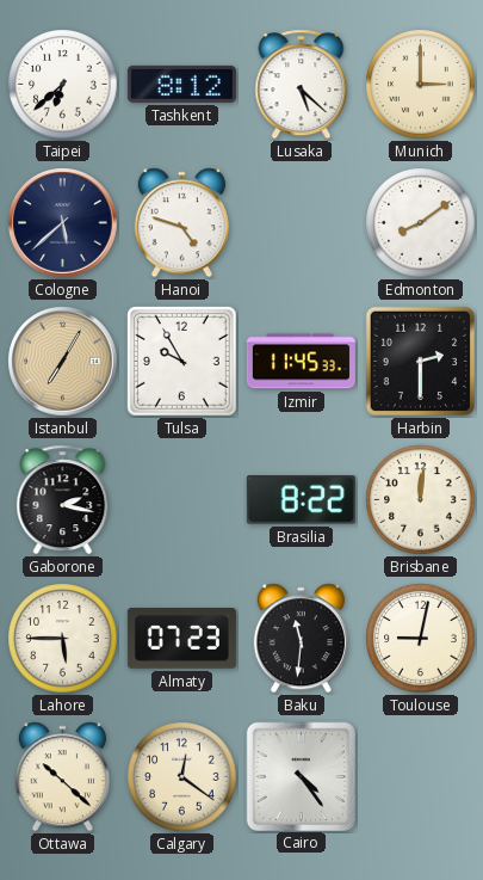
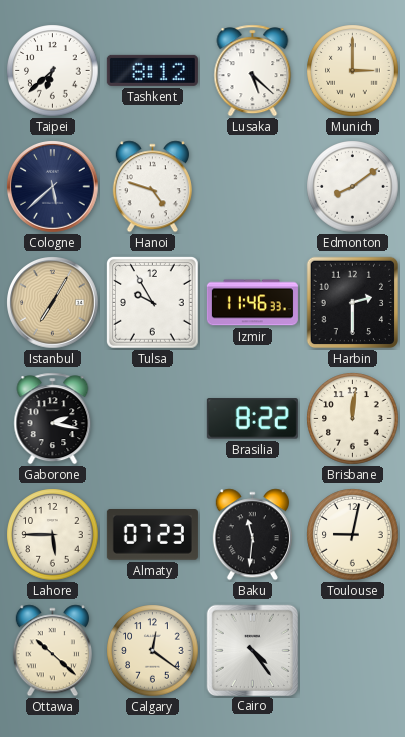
Izmir: 11:45 -> 11:46
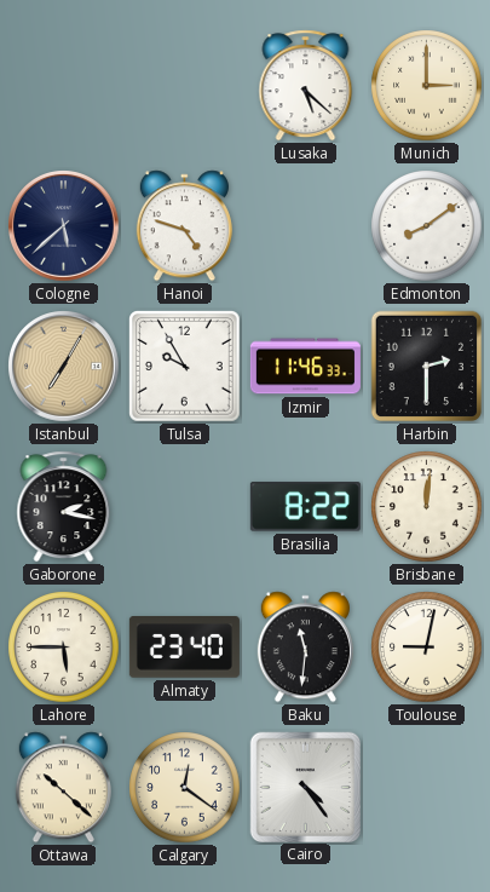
Taipei: 6:38 -> none
Tashkent: 8:12 -> none
Almaty: 07:23 -> 23:40
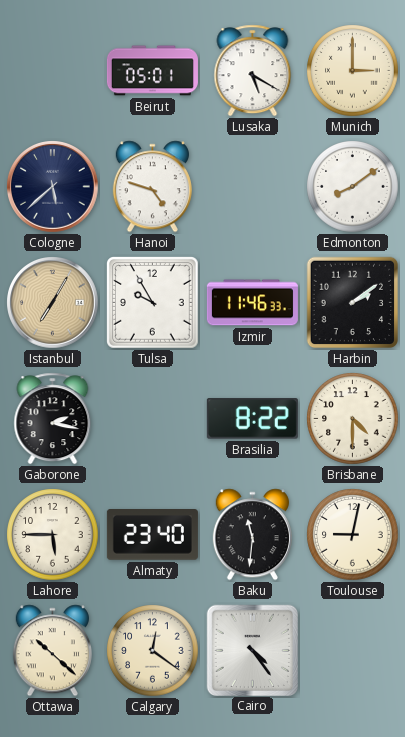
Beirut: none -> 05:01
Lusaka: 5:22 -> 5:20
Harbin: 2:30 -> 2:09
Brisbane: 12:01 -> 4:30
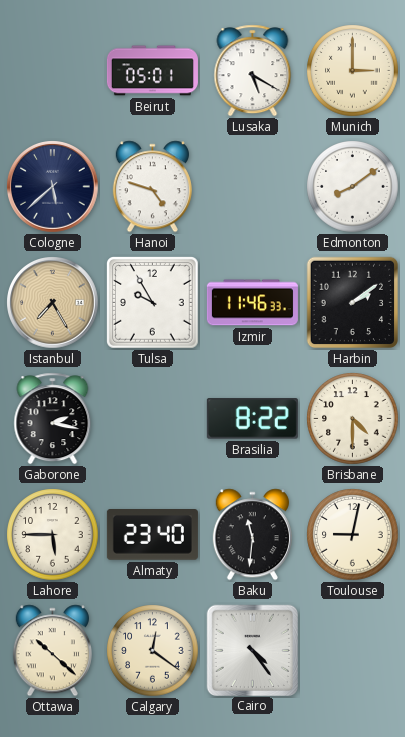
Istanbul: 7:05 -> 7:25
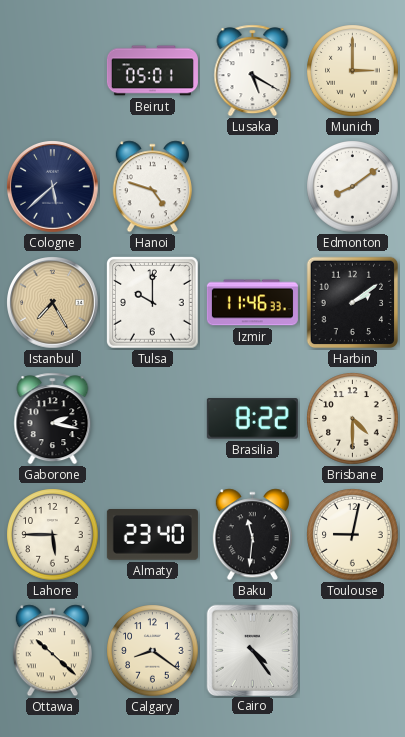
Tulsa: 9:55 -> 10:00
Calgary: 12:21 -> 8:21
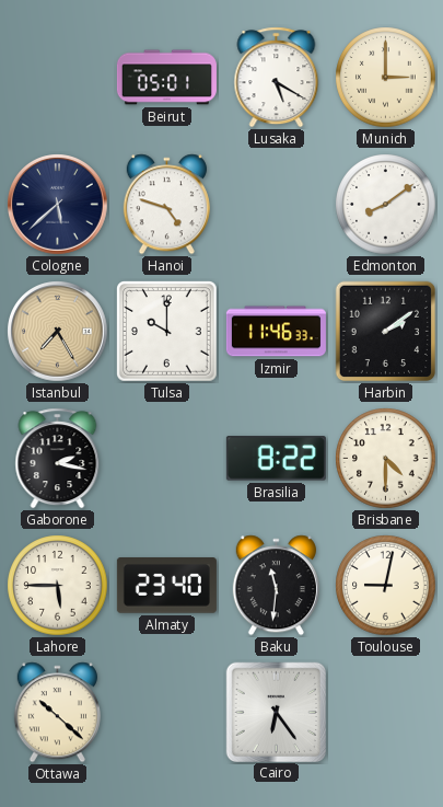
Calgary: 8:21 -> none
Cairo: 4:24 -> 6:24
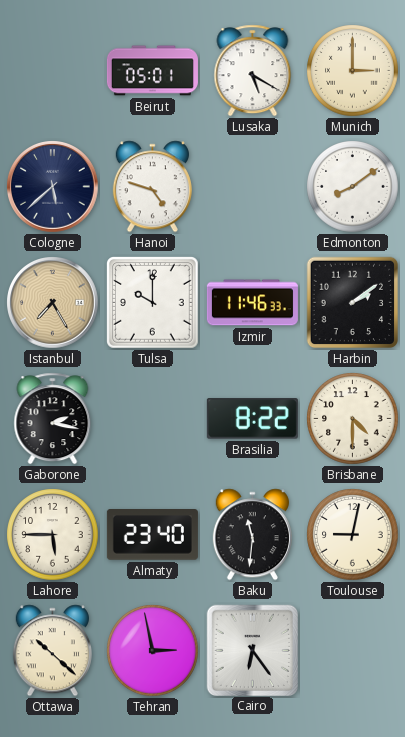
Tehran: none -> 2:58
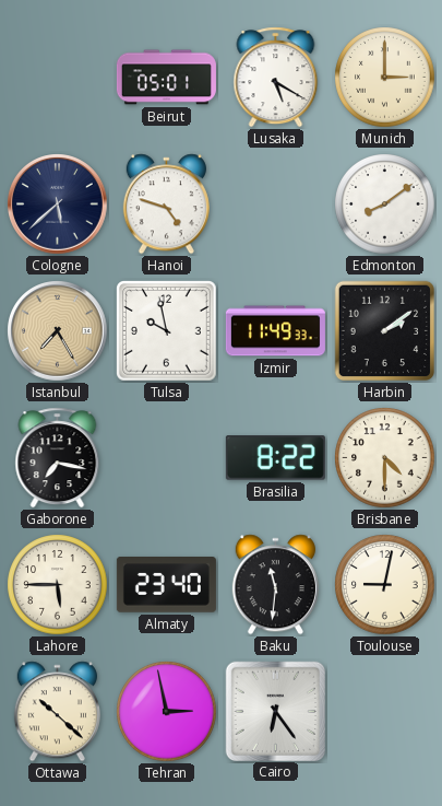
Tulsa: 10:00 -> 9:58
Izmir: 11:46 -> 11:49
Gaborone: 2:17 -> 7:17
